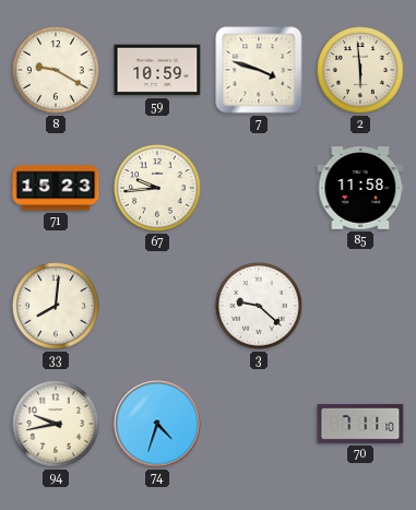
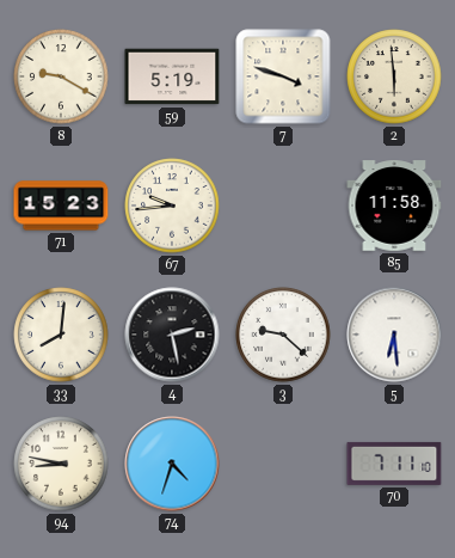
59: 10:59 -> 5:19
4: none -> 2:28
5: none -> 6:29
94: 9:43 -> 8:47
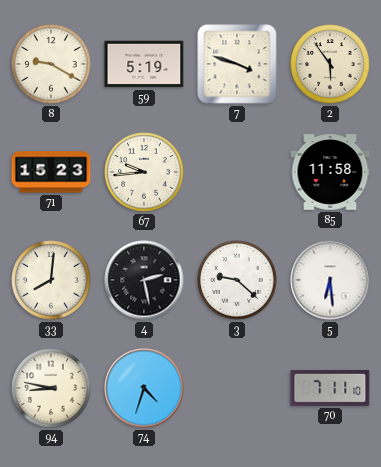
2: 5:59 -> 5:54
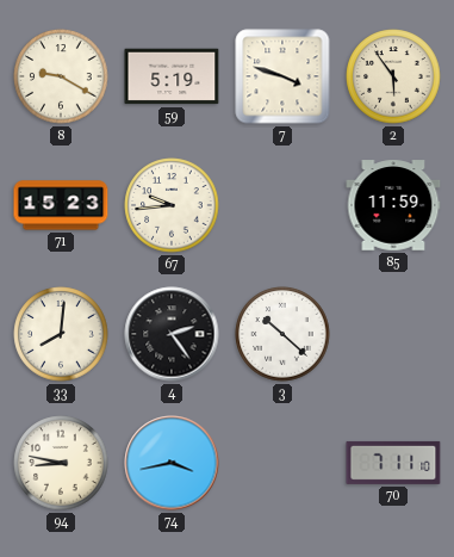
85: 11:58 -> 11:59
4: 2:28 -> 2:24
3: 9:22 -> 10:22
5: 6:29 -> none
74: 4:33 -> 3:43
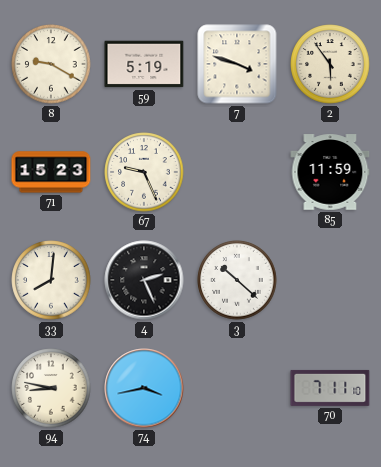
67: 9:44 -> 9:26
4: 2:24 -> 2:26
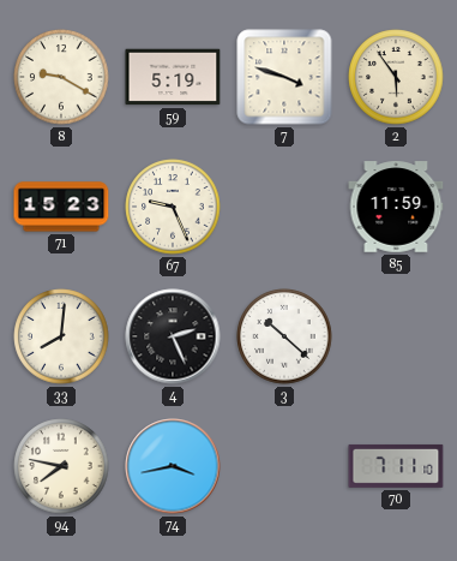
94: 8:47 -> 7:47
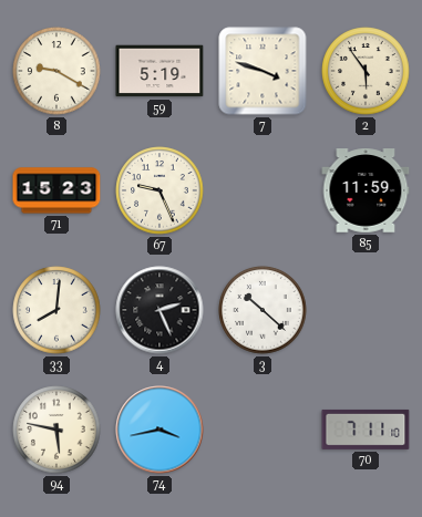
94: 7:47 -> 5:47
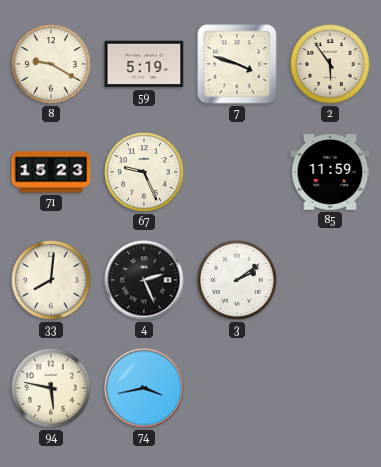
3: 10:22 -> 2:09
70: 7:11 -> none
